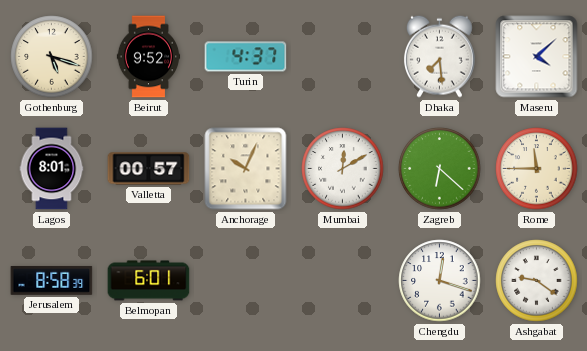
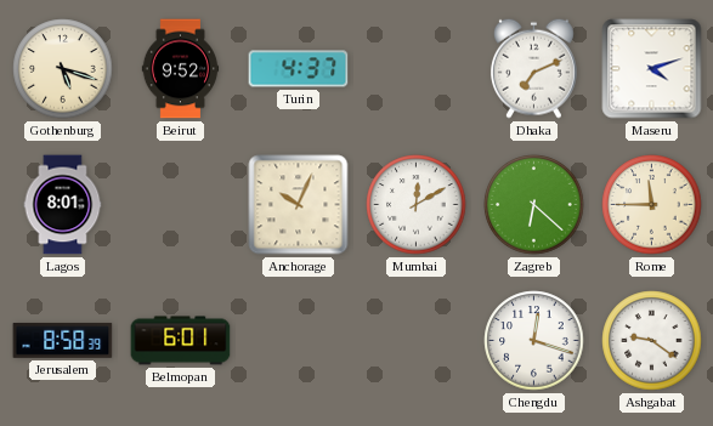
Dhaka: 7:29 -> 7:11
Maseru: 4:08 -> 4:12
Valletta: 00:57 -> none
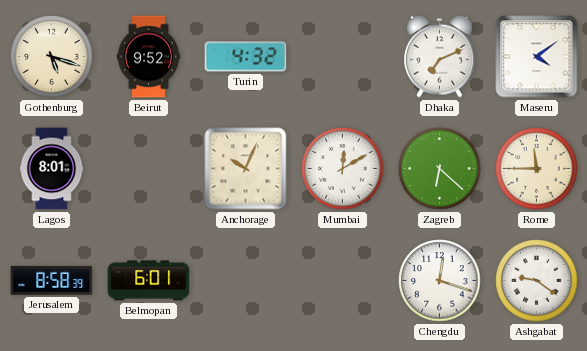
Turin: 4:37 -> 4:32
Maseru: 4:12 -> 4:09
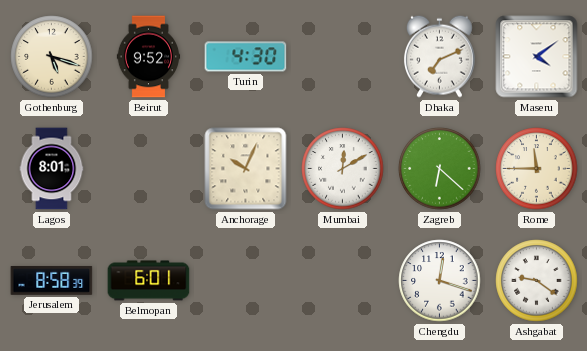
Turin: 4:32 -> 4:30
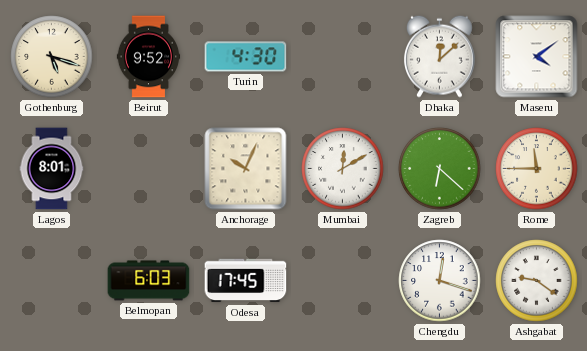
Dhaka: 7:11 -> 12:08
Jerusalem: 8:58 -> none
Belmopan: 6:01 -> 6:03
Odesa: none -> 17:45
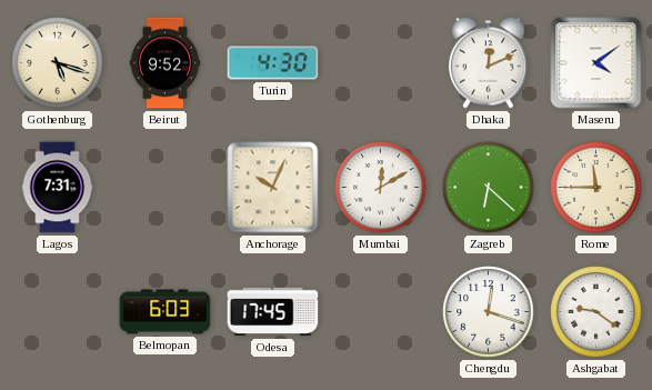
Dhaka: 12:08 -> 12:11
Lagos: 8:01 -> 7:31
